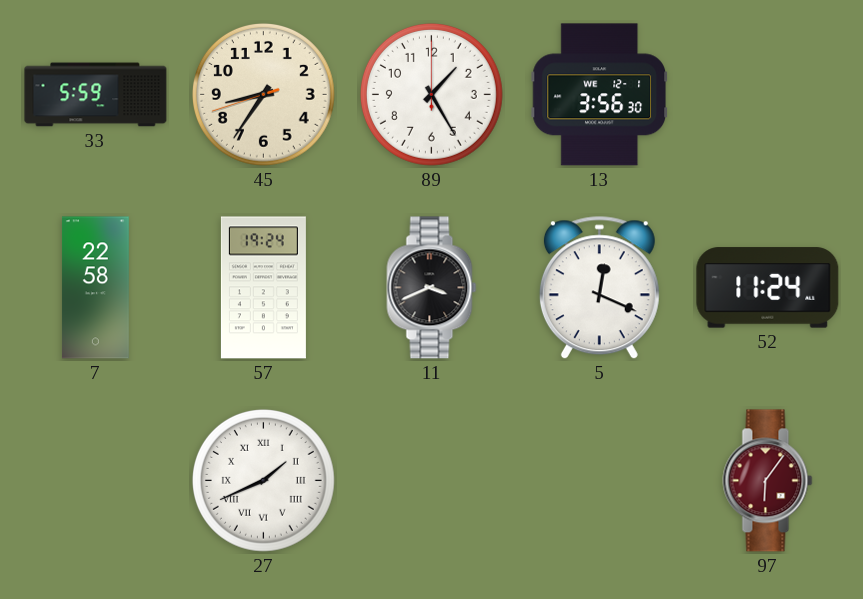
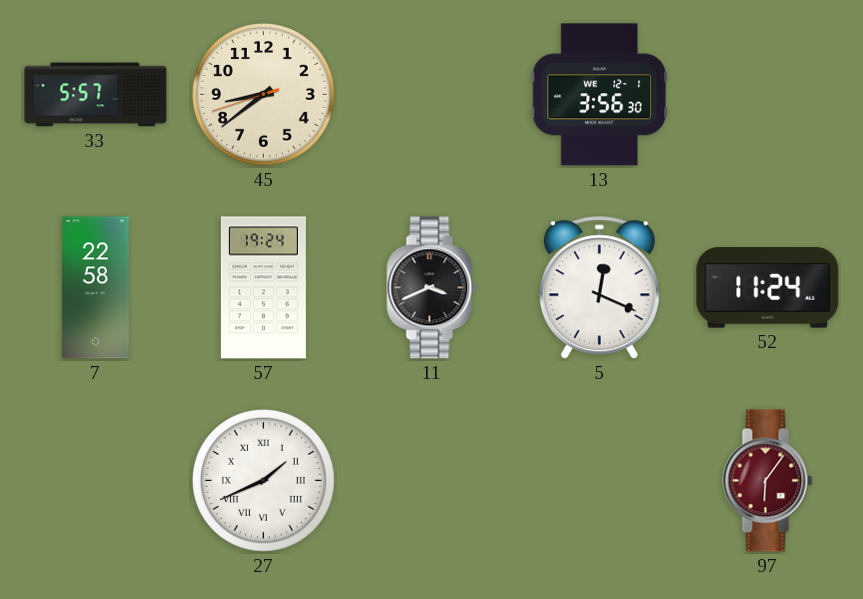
33: 5:59 -> 5:57
45: 8:35 -> 8:38
89: 1:25 -> none
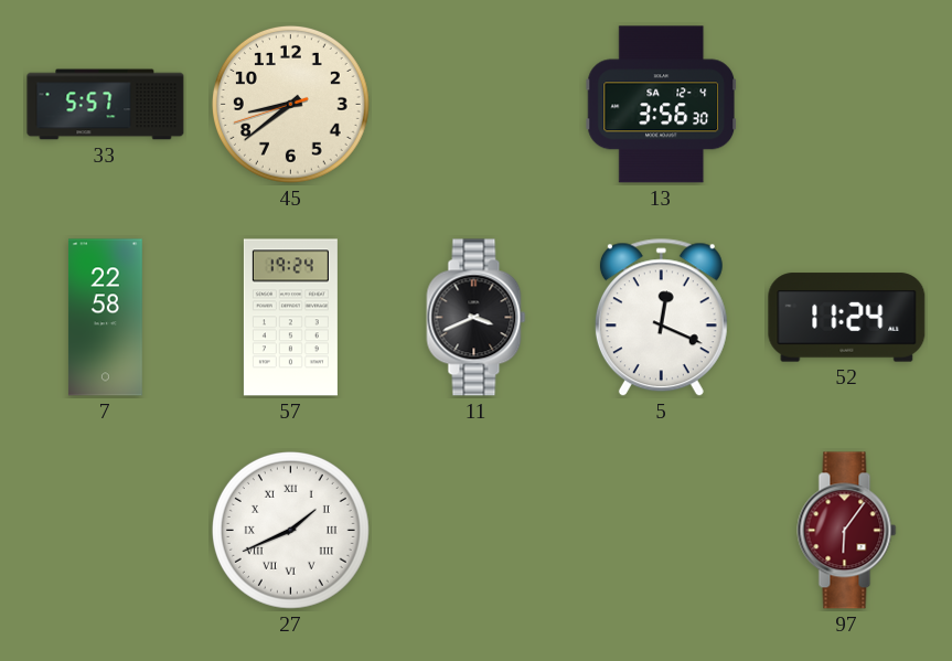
13 date: WE 12-1 -> SA 12-4
